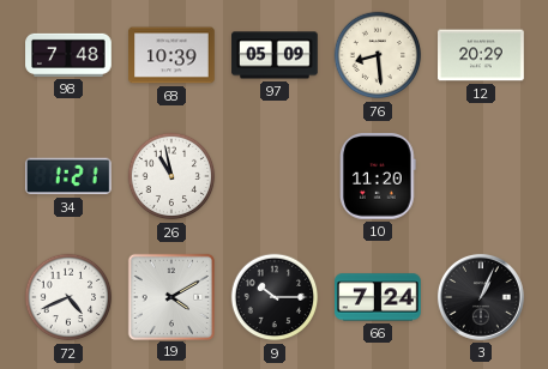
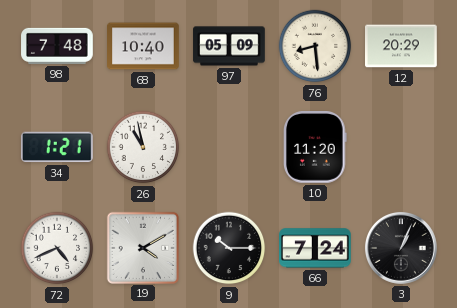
68: 10:39 -> 10:40
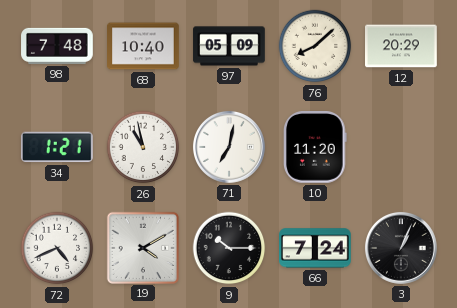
76: 8:29 -> 8:08
71: none -> 7:02
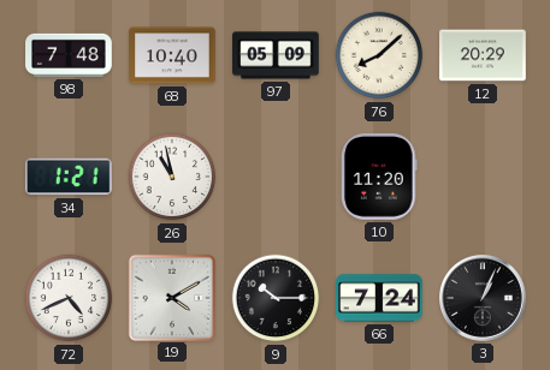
71: 7:02 -> none
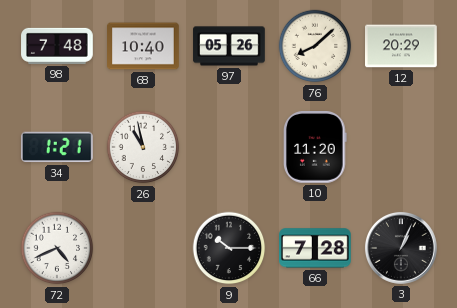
97: 05:09 -> 05:26
19: 4:10 -> none
66: 7:24 -> 7:28
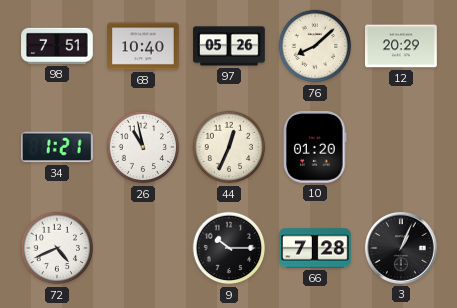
98: 7:48 -> 7:51
44: none -> 12:34
10: 11:20 -> 01:20
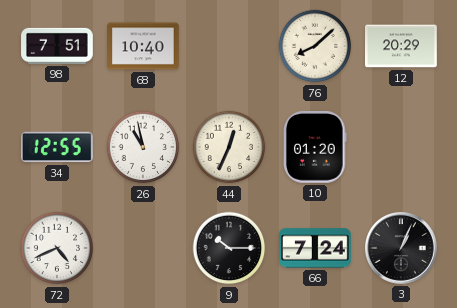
97: 05:26 -> none
34: 1:21 -> 12:55
66: 7:28 -> 7:24
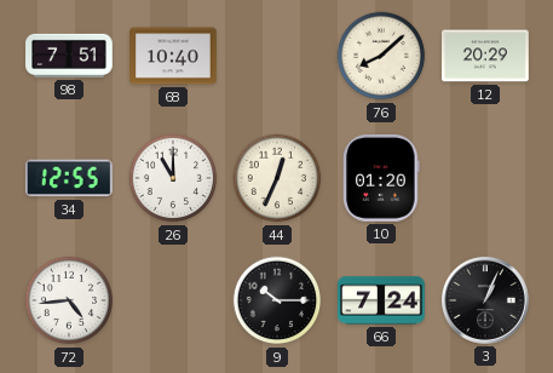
26: 10:58 -> 11:00
72: 4:41 -> 4:44
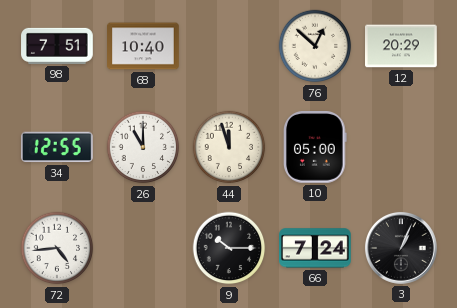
76: 8:08 -> 12:52
44: 12:34 -> 11:57
10: 01:20 -> 05:00
